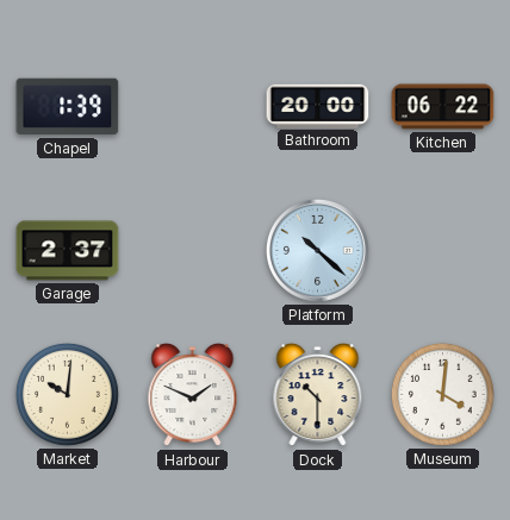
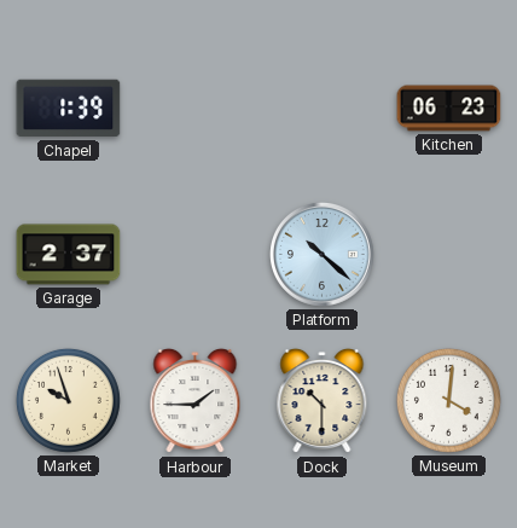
Bathroom: 20:00 -> none
Kitchen: 06:22 -> 06:23
Market: 10:01 -> 9:57
Harbour: 1:49 -> 1:45
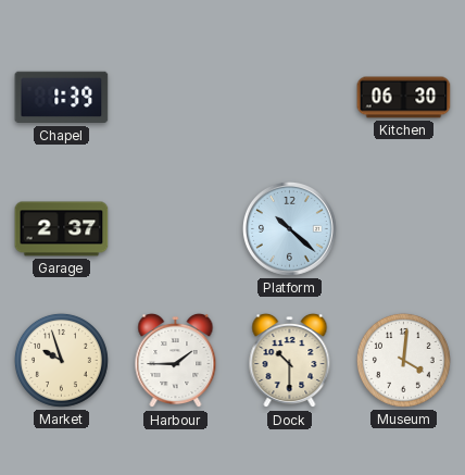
Kitchen: 06:23 -> 06:30
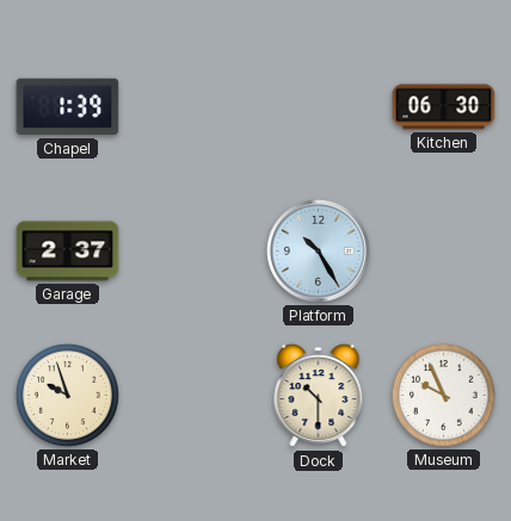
Platform: 10:22 -> 10:25
Harbour: 1:45 -> none
Museum: 4:01 -> 9:56
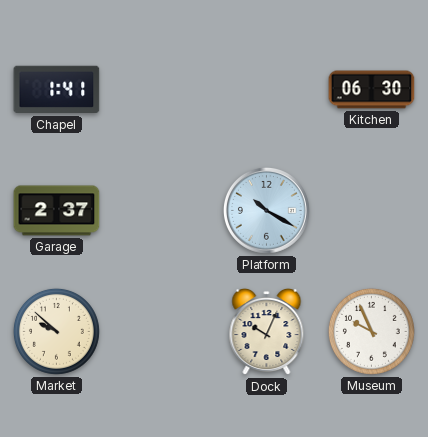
Chapel: 1:39 -> 1:41
Platform: 10:25 -> 10:20
Market: 9:57 -> 9:52
Dock: 10:30 -> 10:04
